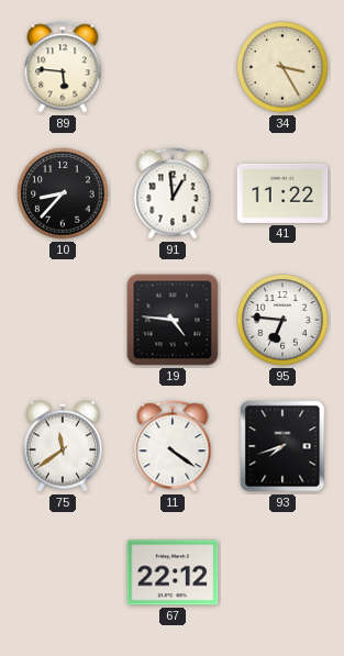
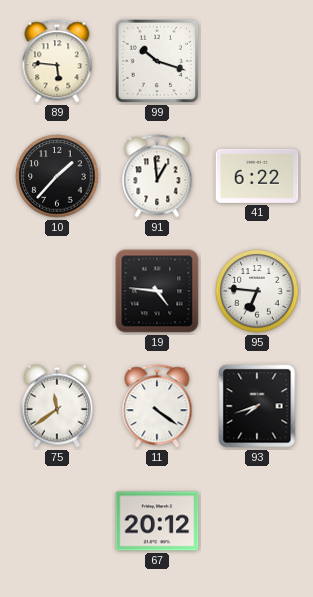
99: none -> 10:18
34: 3:25 -> none
10: 8:37 -> 1:37
41: 11:22 -> 6:22
67: 22:12 -> 20:12
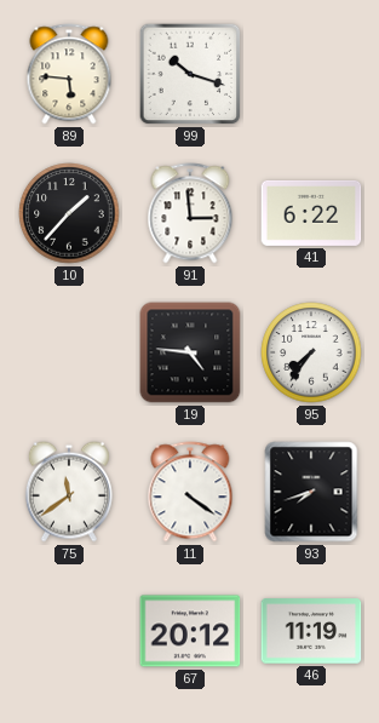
91: 12:59 -> 2:59
95: 6:46 -> 7:36
46: none -> 11:19
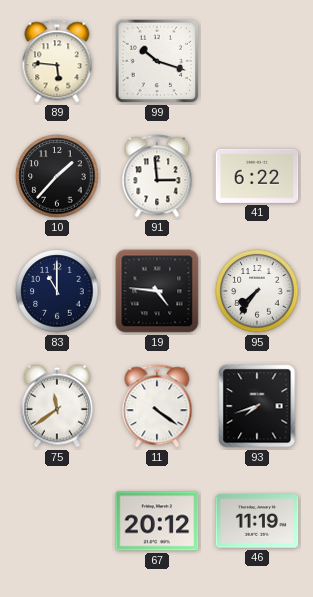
83: none -> 11:00
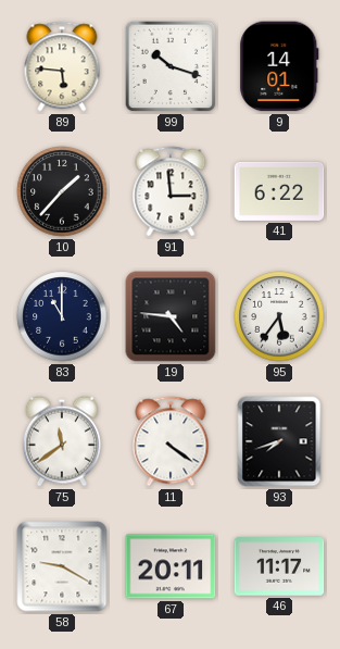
9: none -> 14:01
95: 7:36 -> 5:36
58: none -> 9:20
67: 20:12 -> 20:11
46: 11:19 -> 11:17
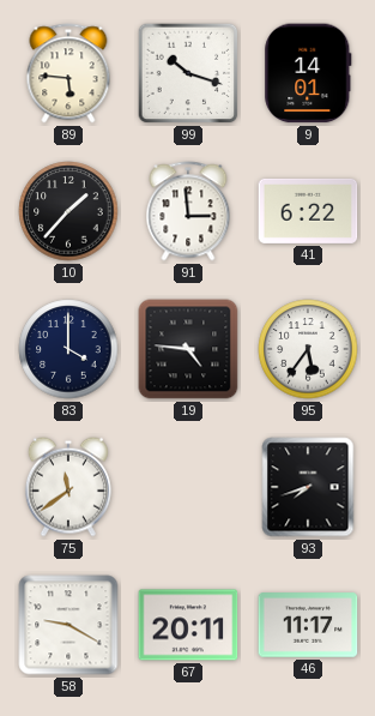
83: 11:00 -> 4:00
11: 4:21 -> none
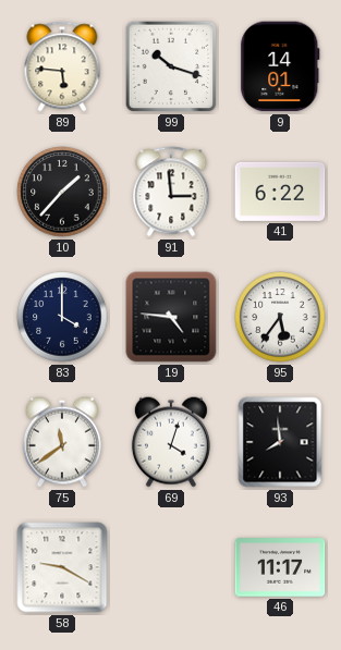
69: none -> 4:03
93: 7:42 -> 7:59
67: 20:11 -> none
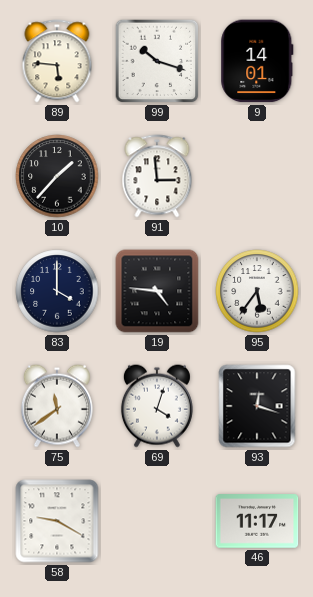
41: 6:22 -> none
93: 7:59 -> 12:18
